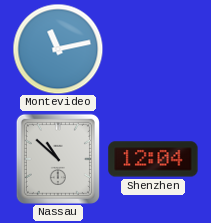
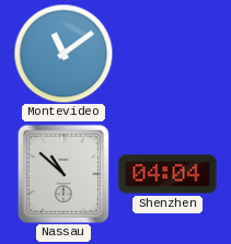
Montevideo: 11:13 -> 11:09
Shenzhen: 12:04 -> 04:04
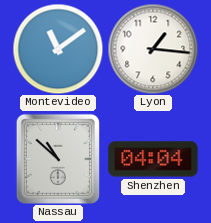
Lyon: none -> 1:16
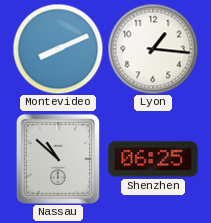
Montevideo: 11:09 -> 8:11
Shenzhen: 04:04 -> 06:25
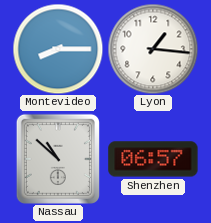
Montevideo: 8:11 -> 8:15
Shenzhen: 06:25 -> 06:57
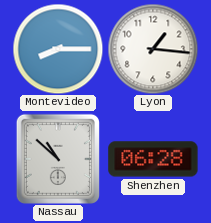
Shenzhen: 06:57 -> 06:28
